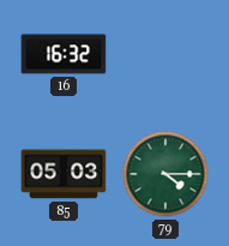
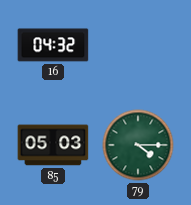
16: 16:32 -> 04:32
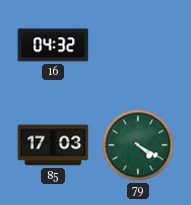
85: 05:03 -> 17:03
79: 4:15 -> 4:20
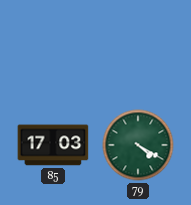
16: 04:32 -> none
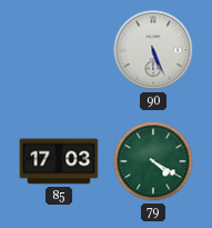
90: none -> 5:26
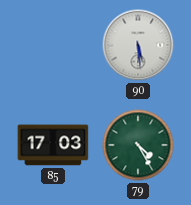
90: 5:26 -> 5:29
79: 4:20 -> 4:25
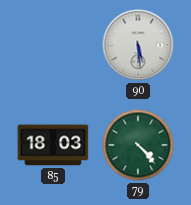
85: 17:03 -> 18:03
79: 4:25 -> 4:23
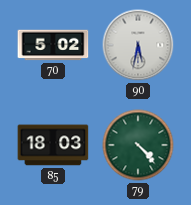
70: none -> 5:02
90: 5:29 -> 5:32
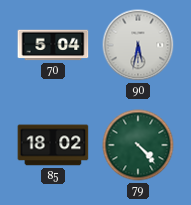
70: 5:02 -> 5:04
85: 18:03 -> 18:02
